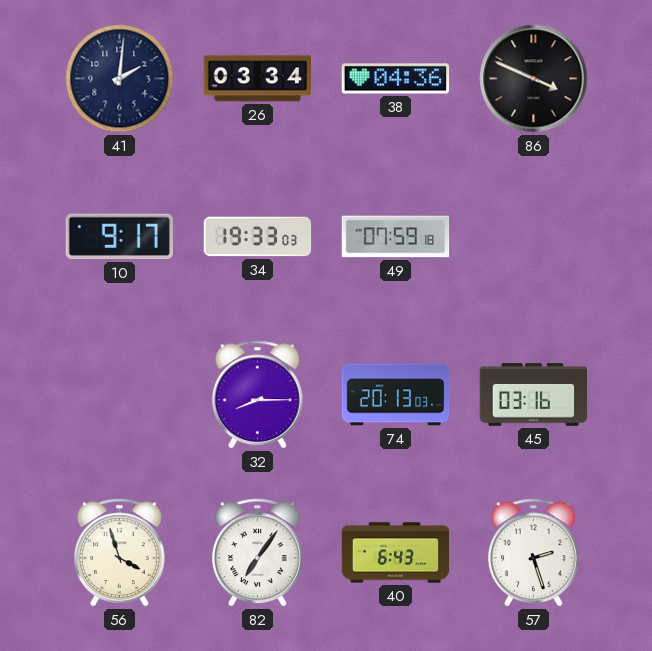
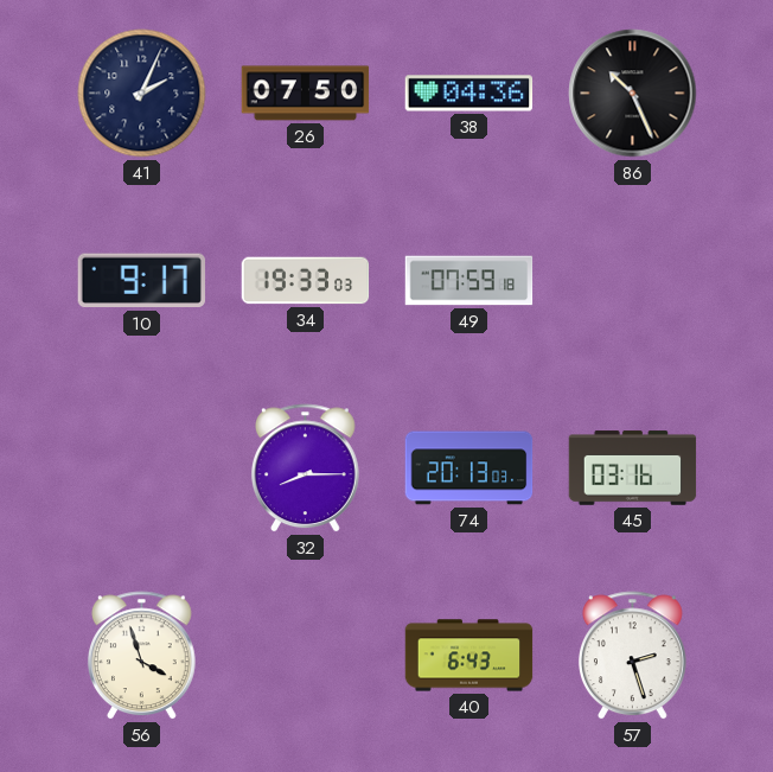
41: 2:01 -> 2:04
26: 03:34 -> 07:50
86: 3:49 -> 10:26
82: 7:06 -> none
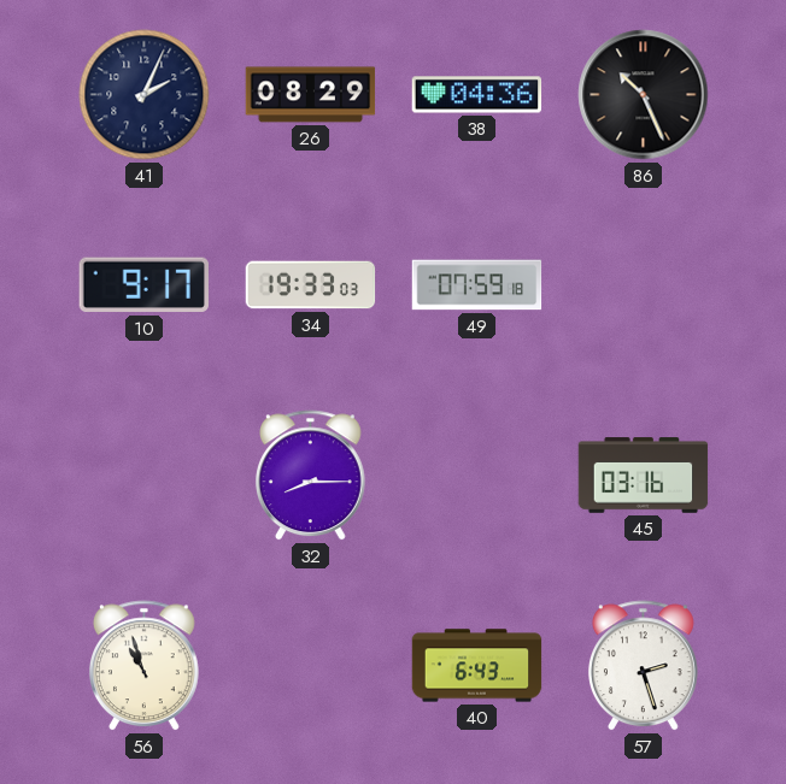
26: 07:50 -> 08:29
74: 20:13 -> none
56: 3:57 -> 10:57
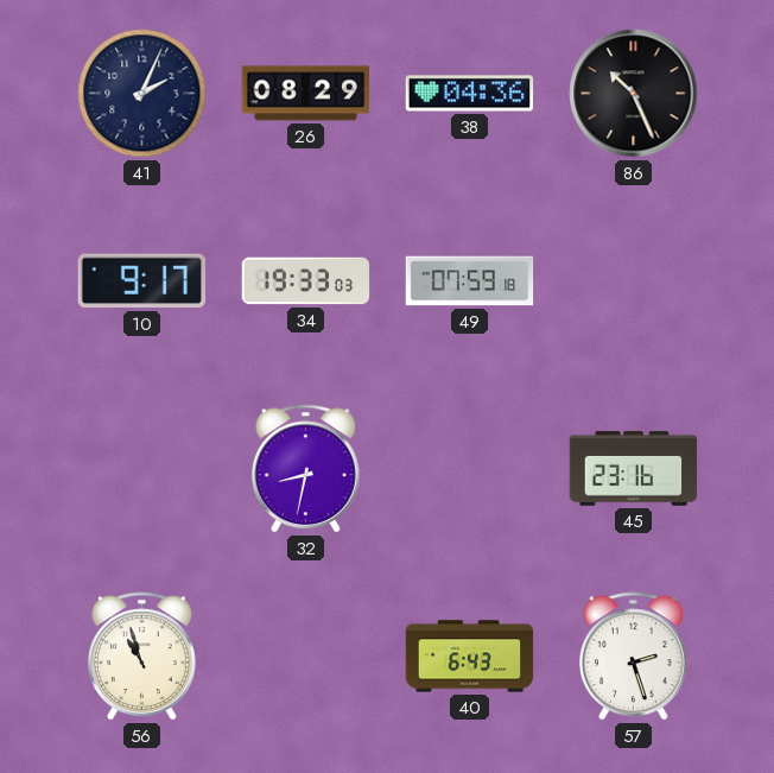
32: 8:15 -> 8:32
45: 03:16 -> 23:16
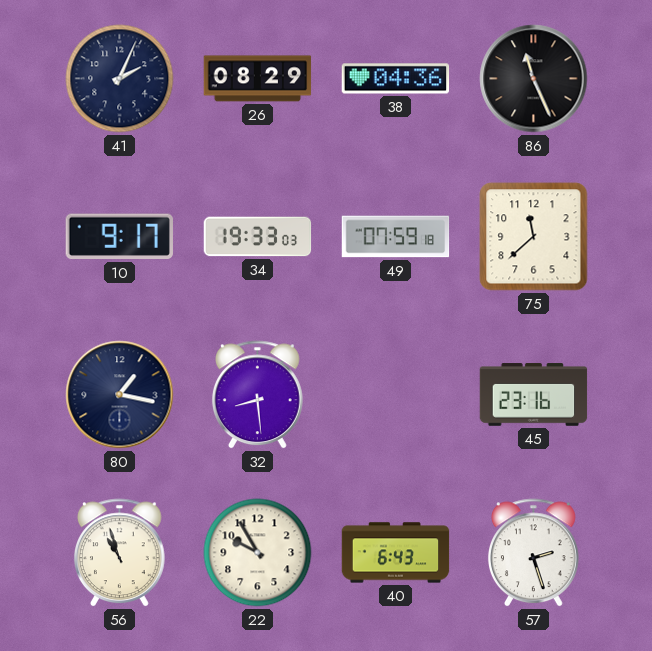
86: 10:26 -> 11:26
75: none -> 11:38
80: none -> 1:17
32: 8:32 -> 8:29
22: none -> 9:55
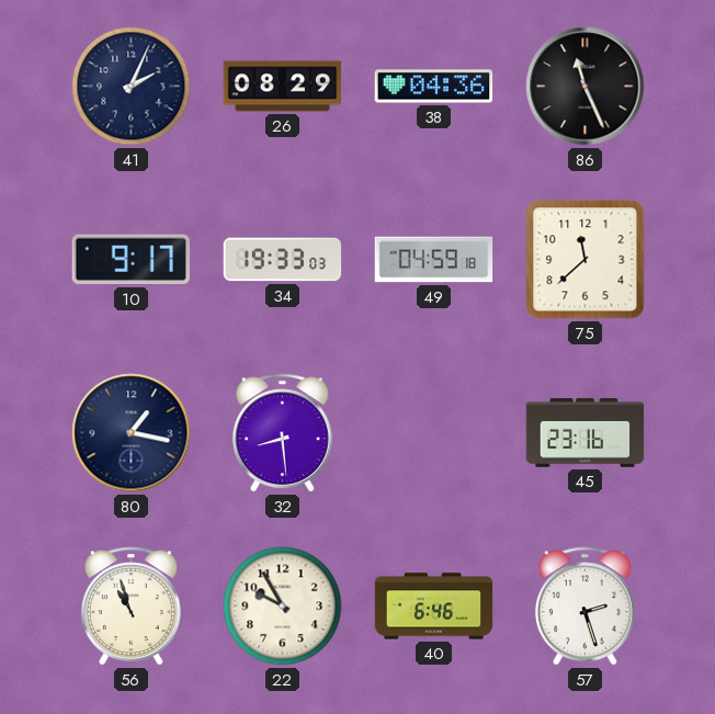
49: 07:59 -> 04:59
40: 6:43 -> 6:46
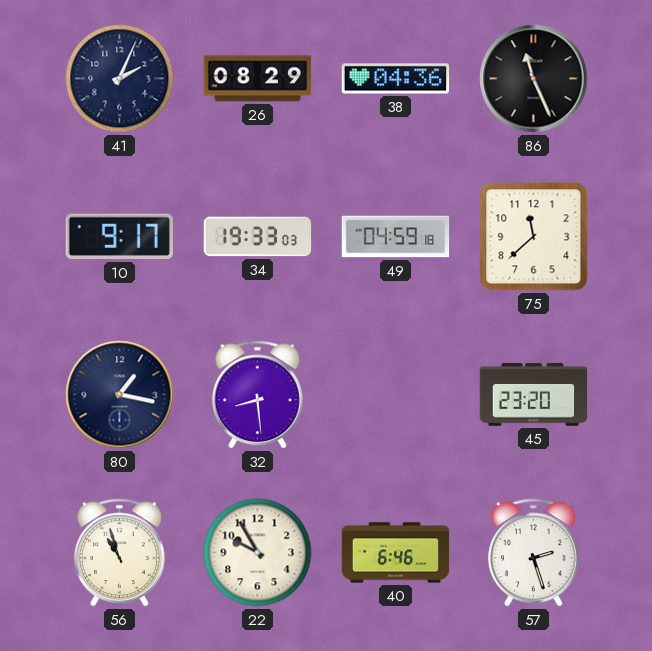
45: 23:16 -> 23:20
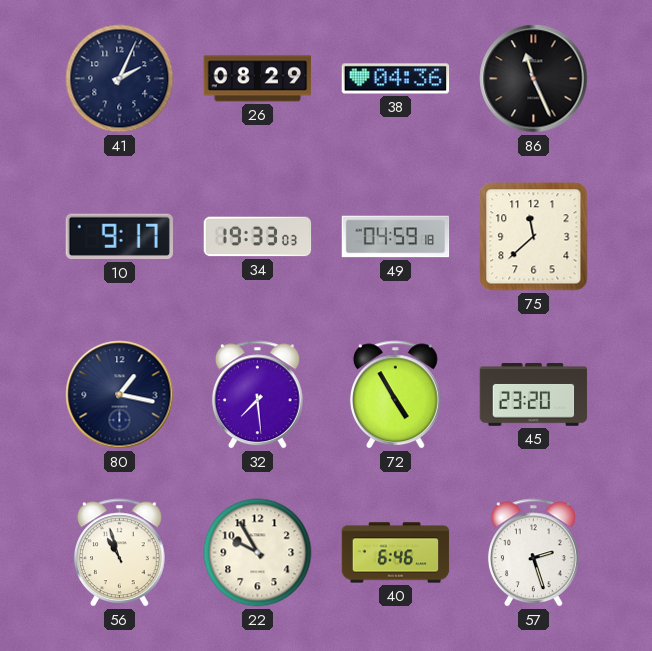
32: 8:29 -> 7:29
72: none -> 4:55
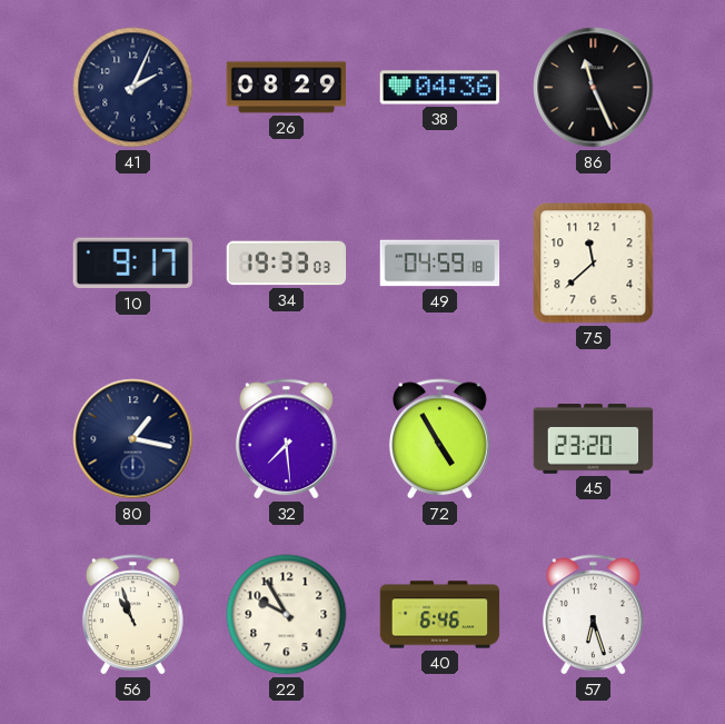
57: 2:27 -> 6:27
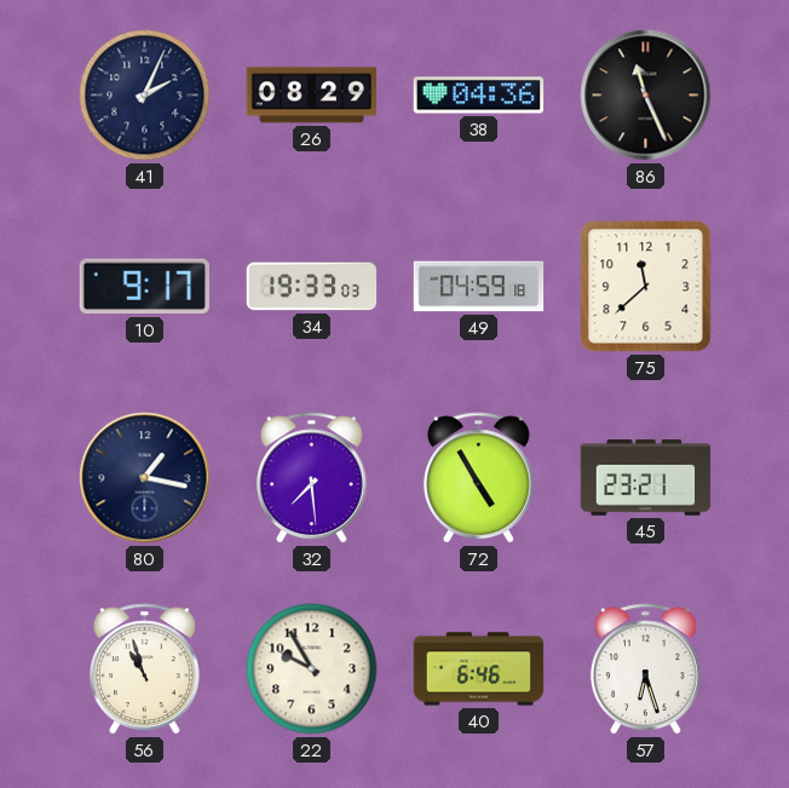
45: 23:20 -> 23:21
